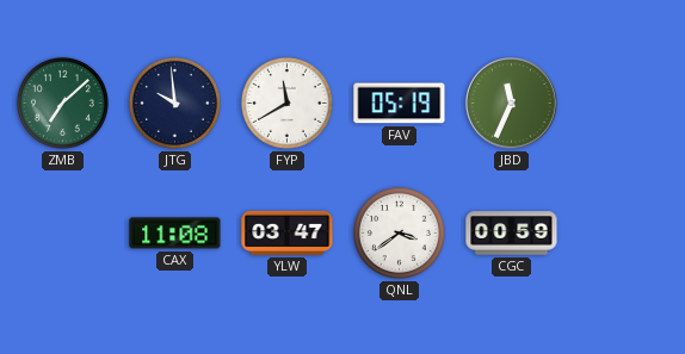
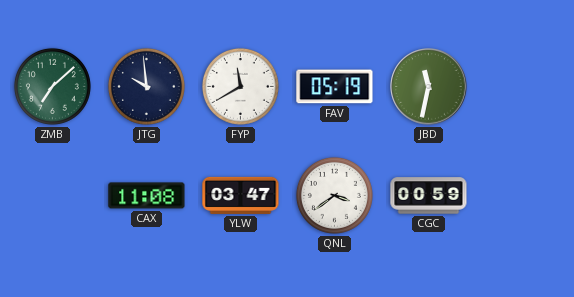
JBD: 11:34 -> 11:32
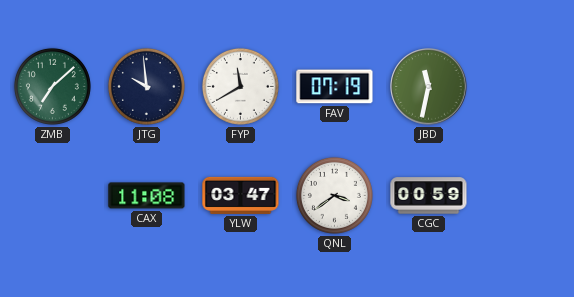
FAV: 05:19 -> 07:19
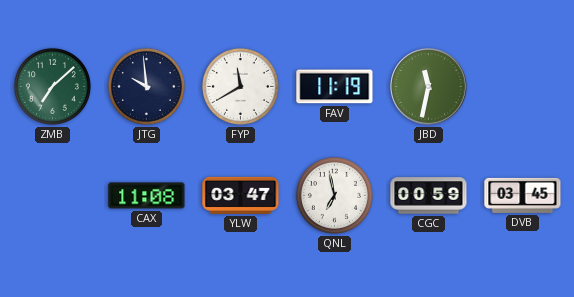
FAV: 07:19 -> 11:19
QNL: 3:39 -> 6:58
DVB: none -> 03:45
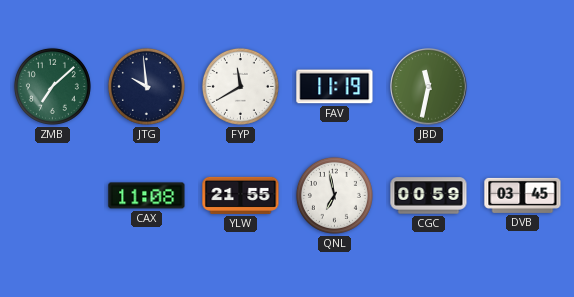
YLW: 03:47 -> 21:55
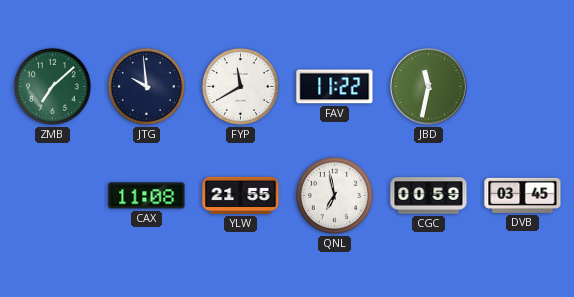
FAV: 11:19 -> 11:22
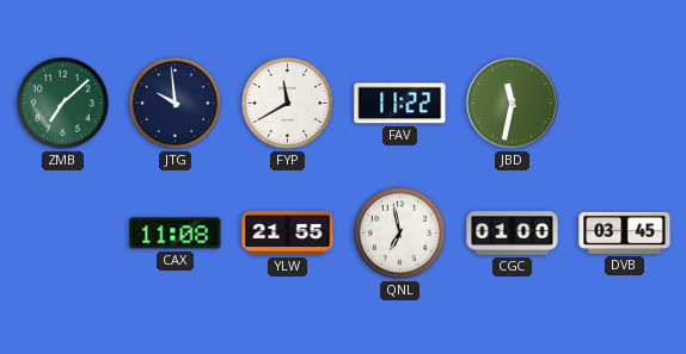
CGC: 00:59 -> 01:00
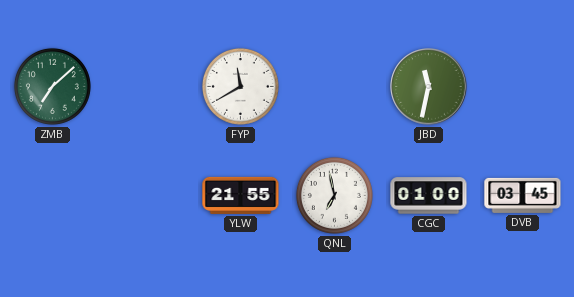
JTG: 9:59 -> none
FAV: 11:22 -> none
CAX: 11:08 -> none
